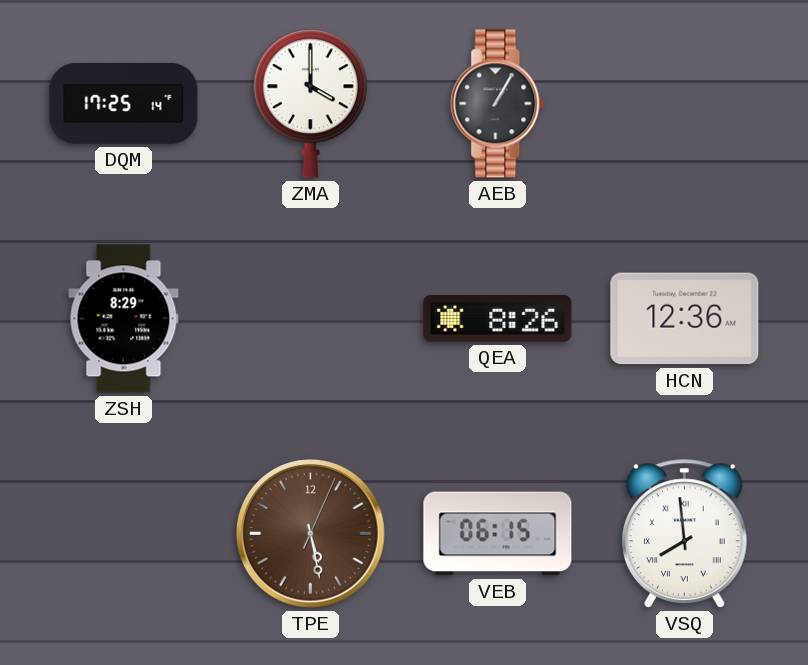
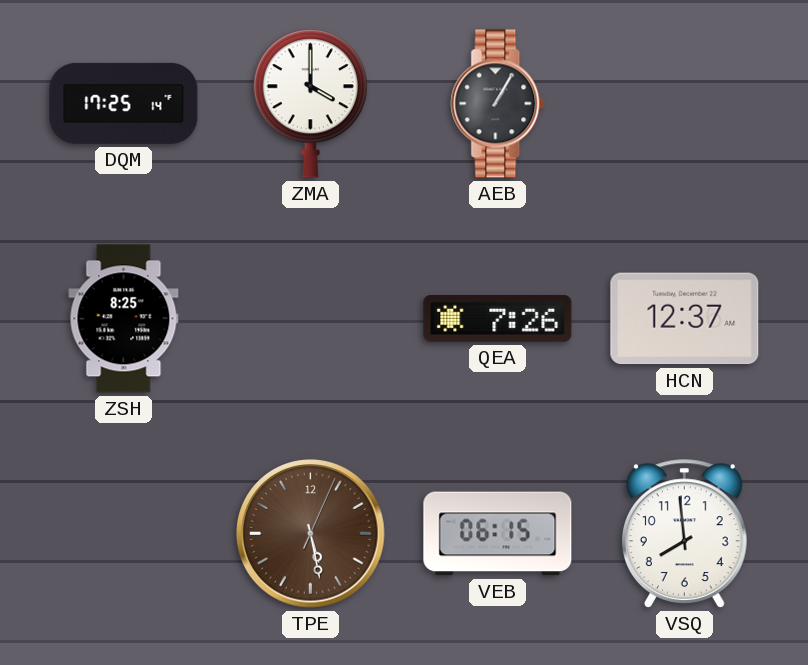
ZSH: 8:29 -> 8:25
QEA: 8:26 -> 7:26
HCN: 12:36 -> 12:37
VSQ numerals: Roman -> Arabic
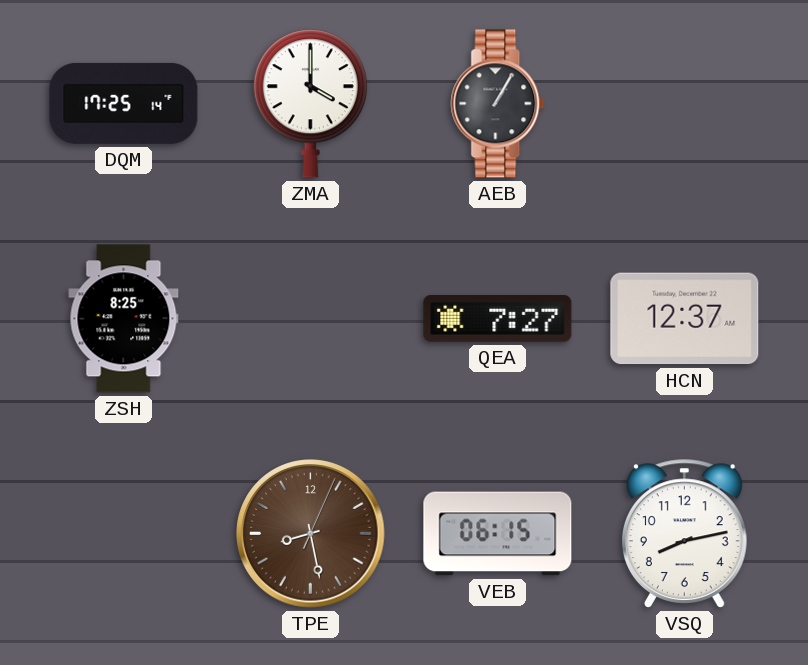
QEA: 7:26 -> 7:27
TPE: 5:28 -> 8:28
VSQ: 7:59 -> 8:13
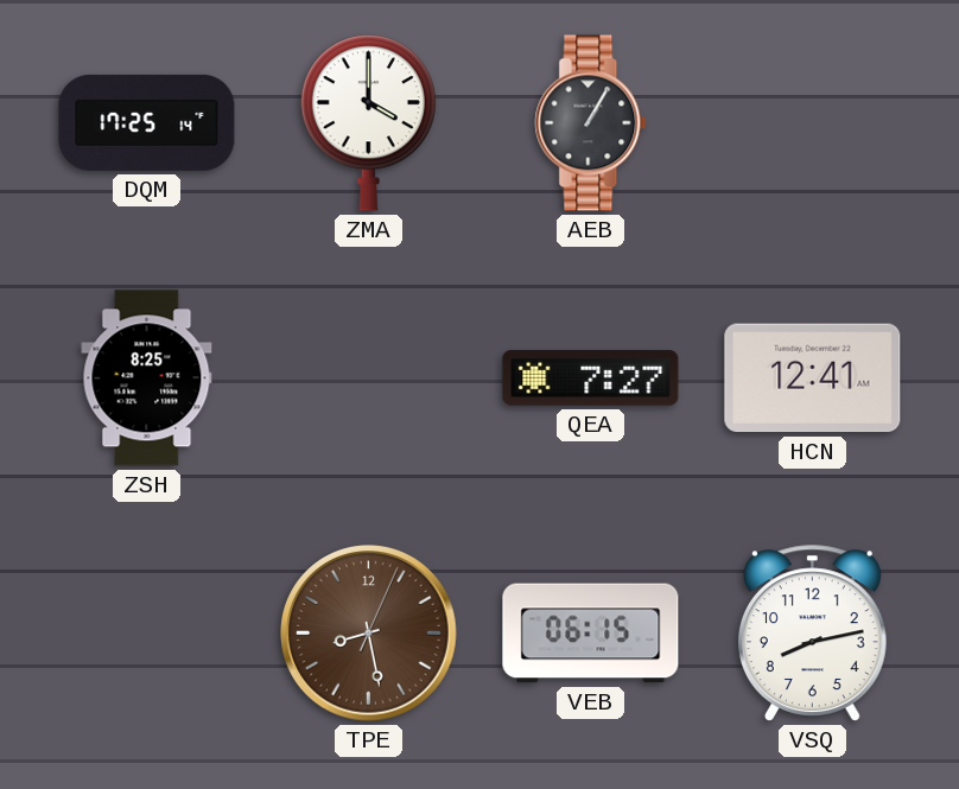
HCN: 12:37 -> 12:41
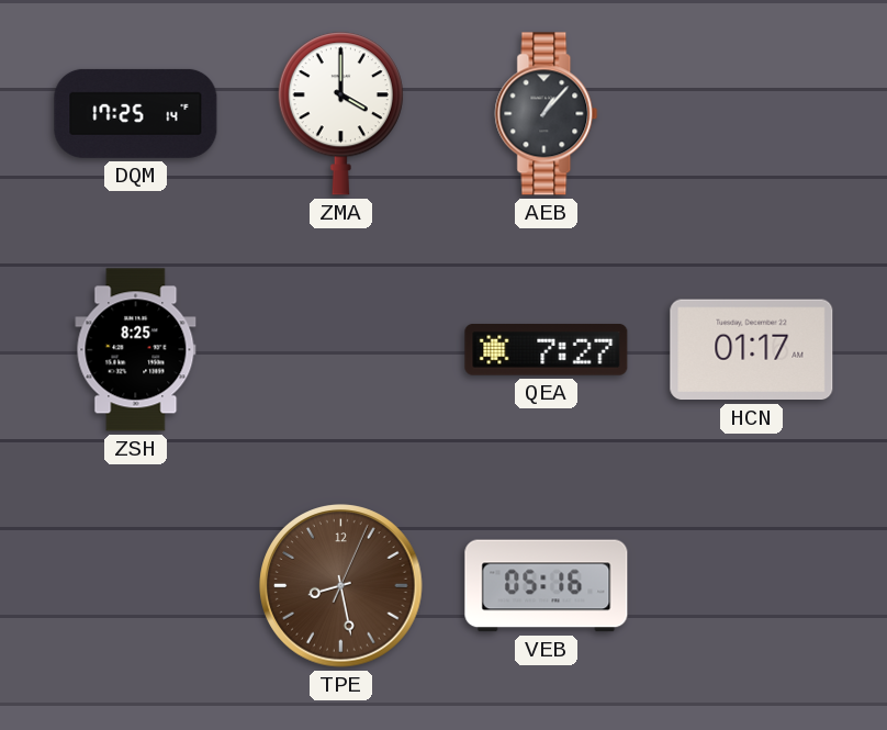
AEB: 1:05 -> 1:07
HCN: 12:41 -> 01:17
VEB: 06:15 -> 05:16
VSQ: 8:13 -> none
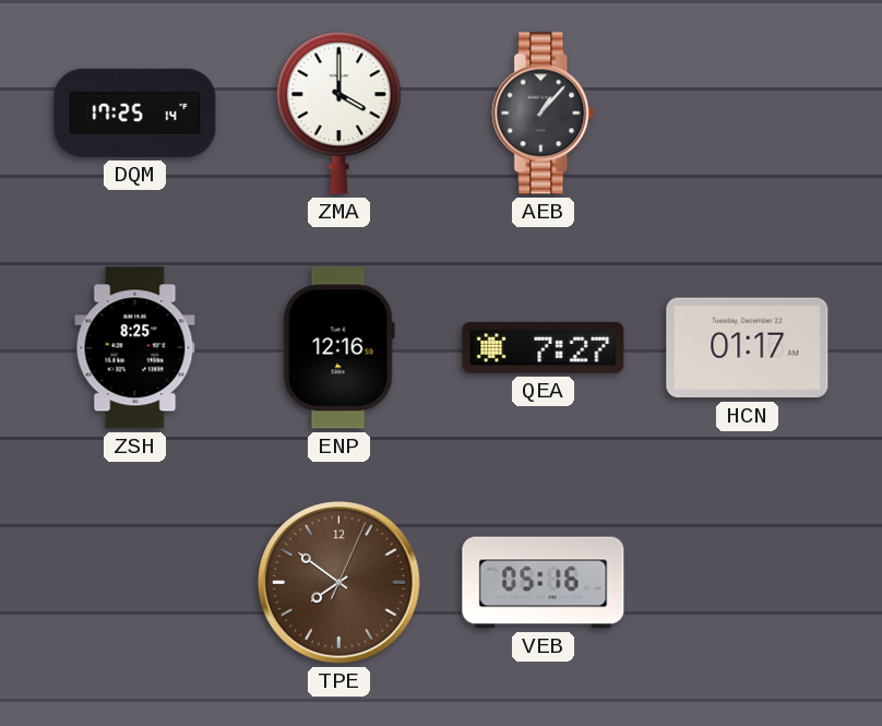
ENP: none -> 12:16
TPE: 8:28 -> 7:51
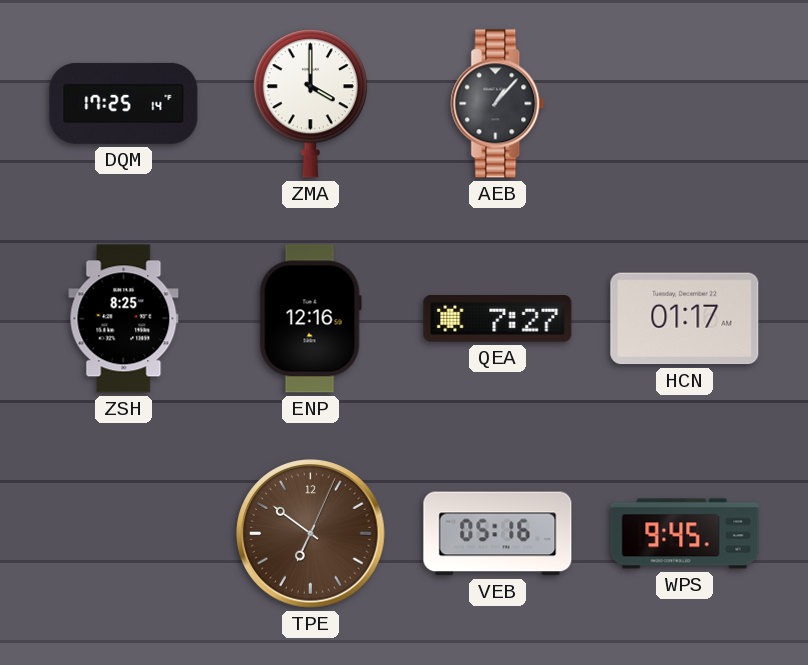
TPE: 7:51 -> 6:51
WPS: none -> 9:45
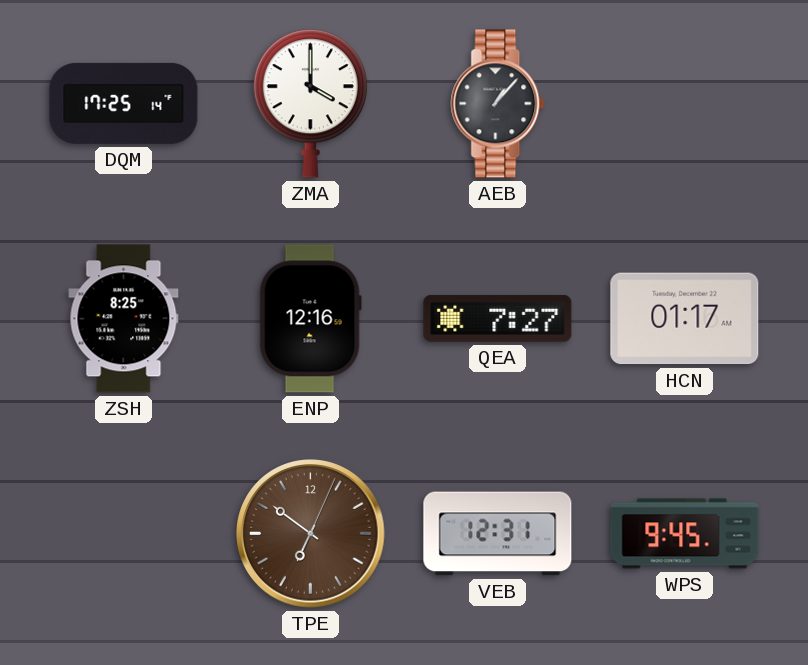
VEB: 05:16 -> 12:31
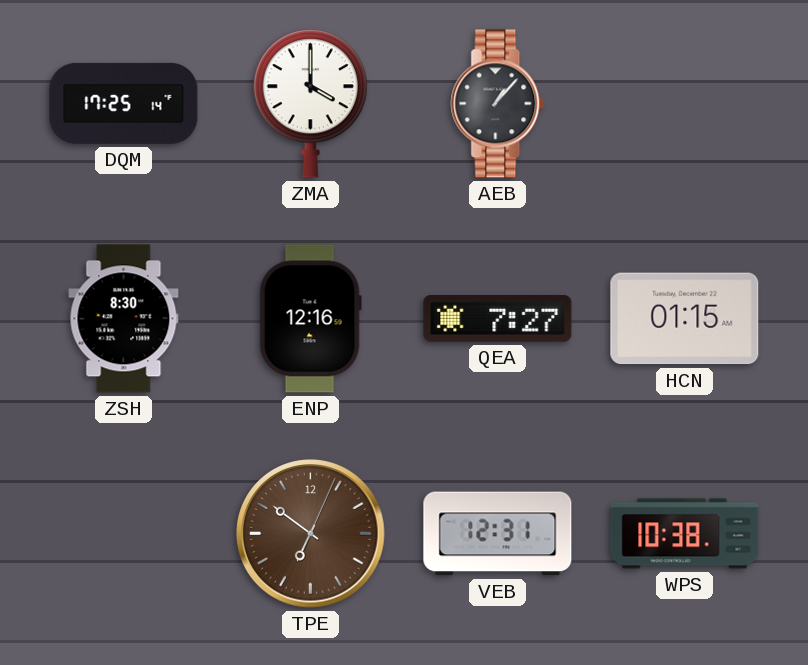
ZSH: 8:25 -> 8:30
HCN: 01:17 -> 01:15
WPS: 9:45 -> 10:38
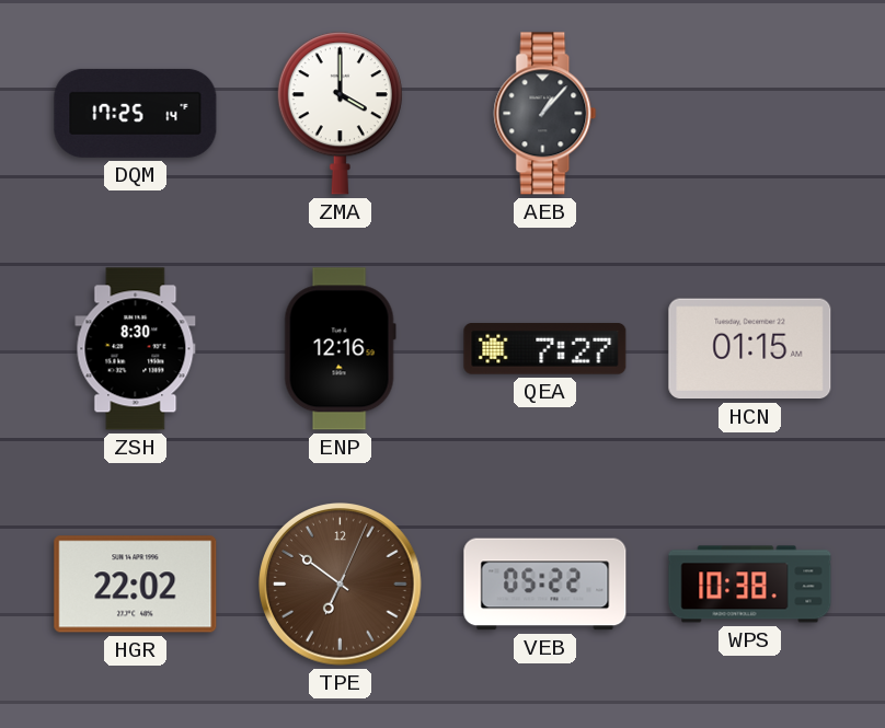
HGR: none -> 22:02
VEB: 12:31 -> 05:22
